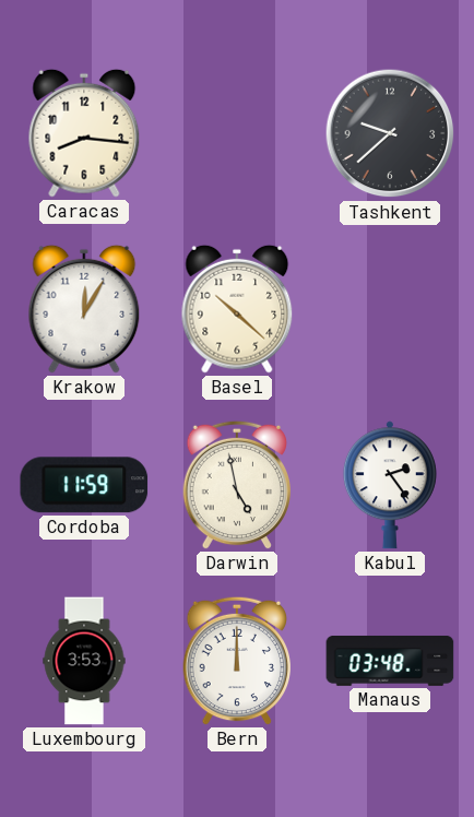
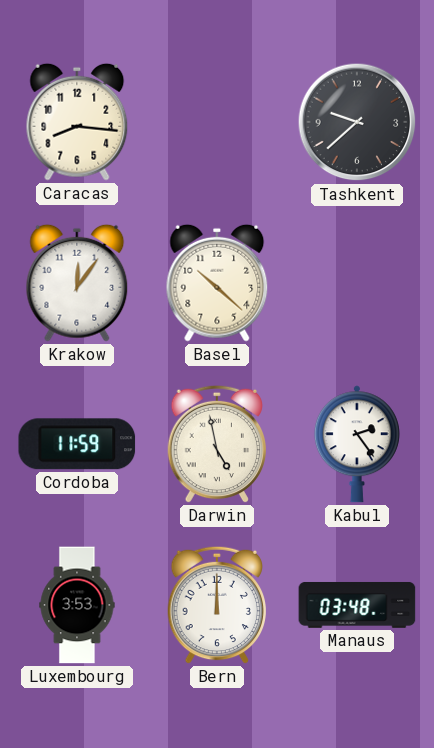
Krakow: 12:05 -> 12:06
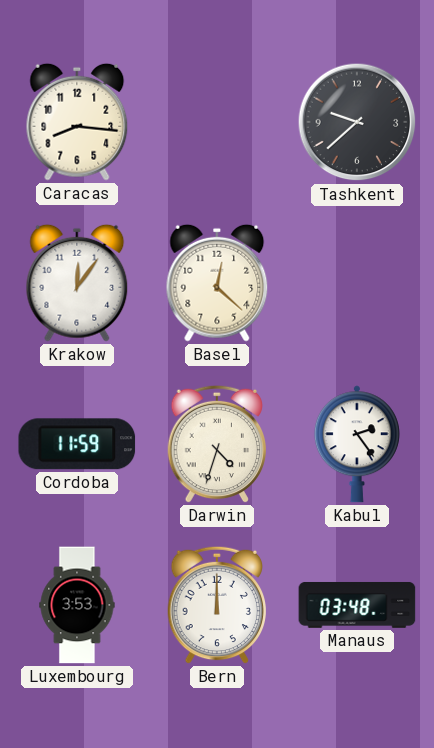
Basel: 10:22 -> 12:22
Darwin: 4:58 -> 4:33
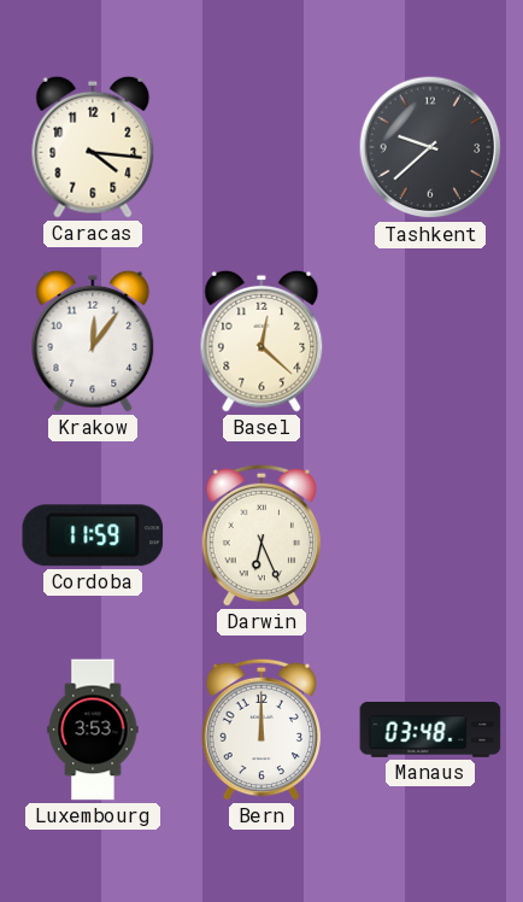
Caracas: 8:16 -> 4:16
Darwin: 4:33 -> 6:26
Kabul: 2:24 -> none
